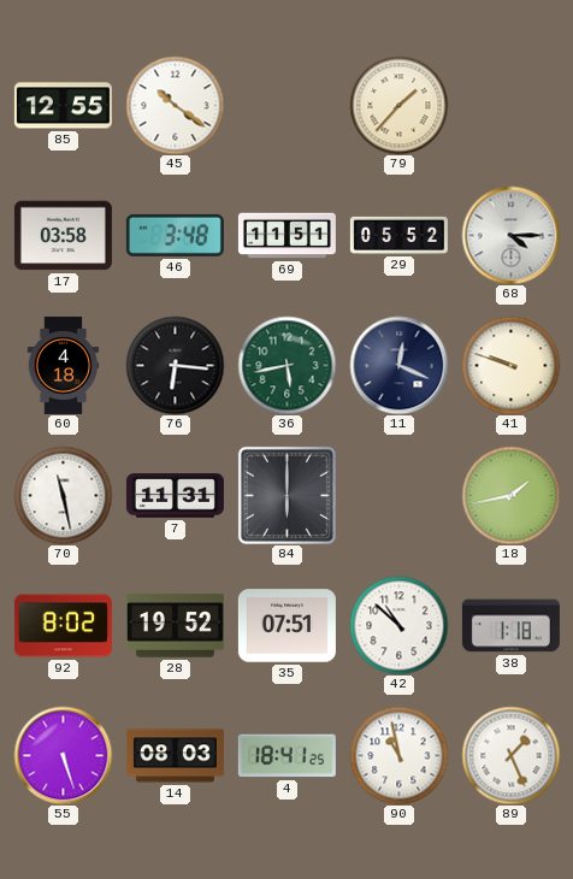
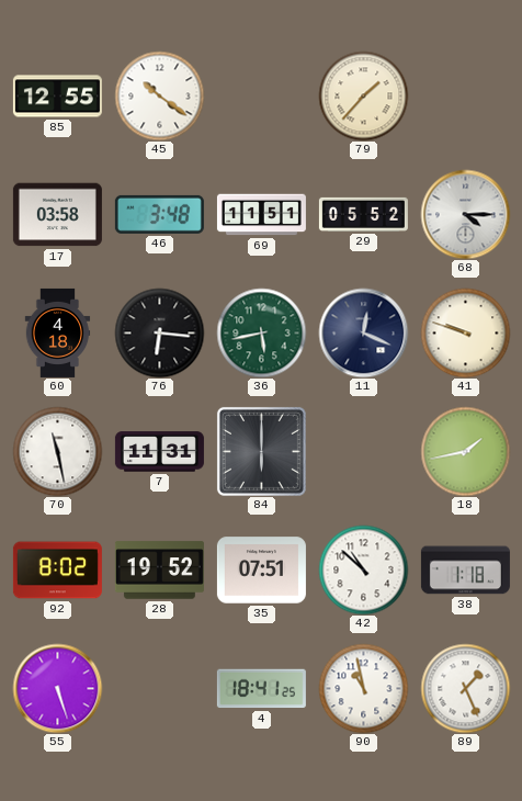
14: 08:03 -> none
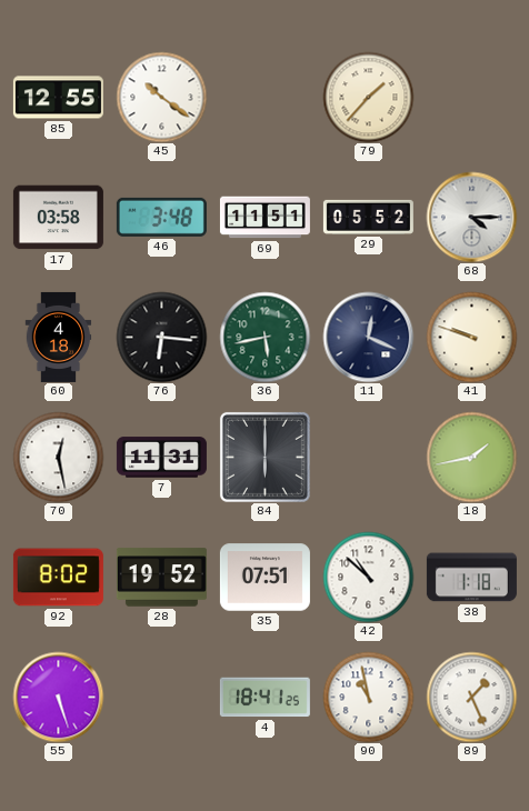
70: 11:28 -> 12:28
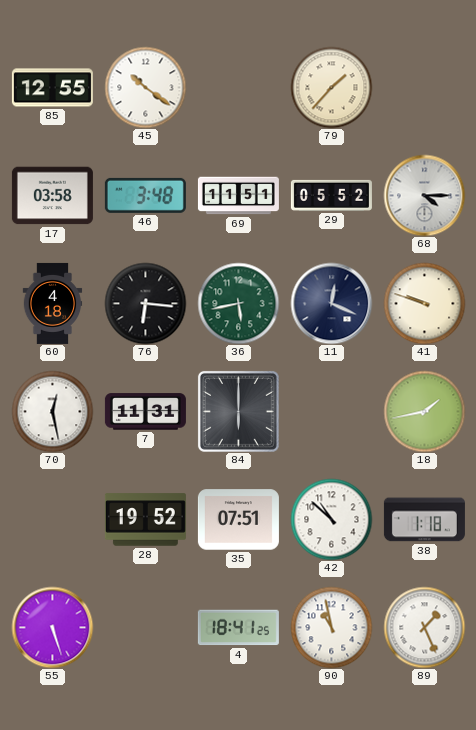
92: 8:02 -> none
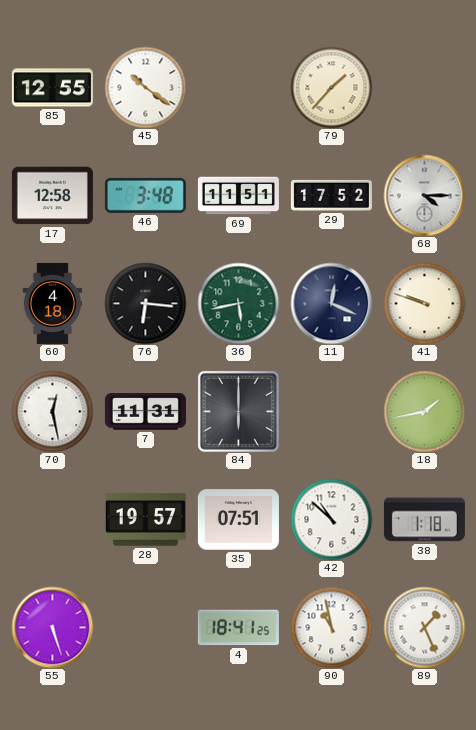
17: 03:58 -> 12:58
29: 05:52 -> 17:52
28: 19:52 -> 19:57
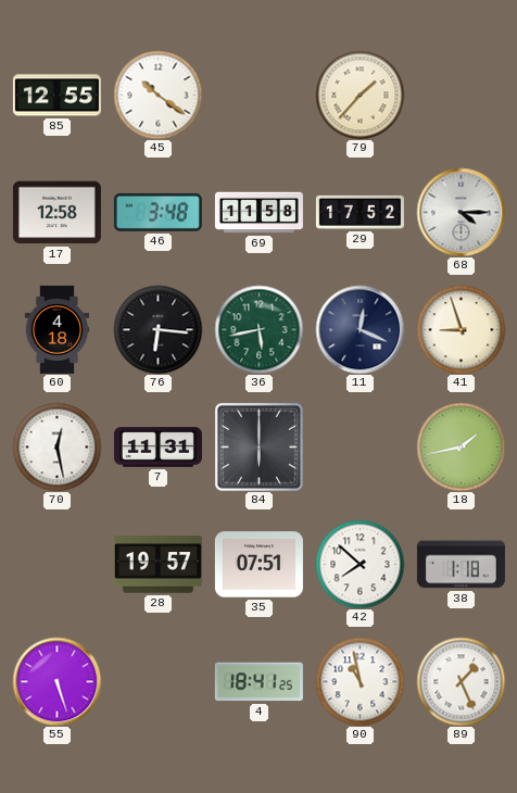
69: 11:51 -> 11:58
41: 9:48 -> 8:57
42: 10:52 -> 7:52
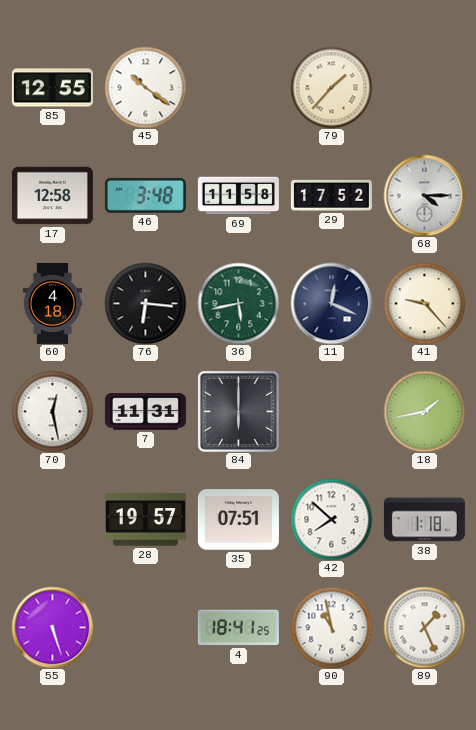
41: 8:57 -> 9:23
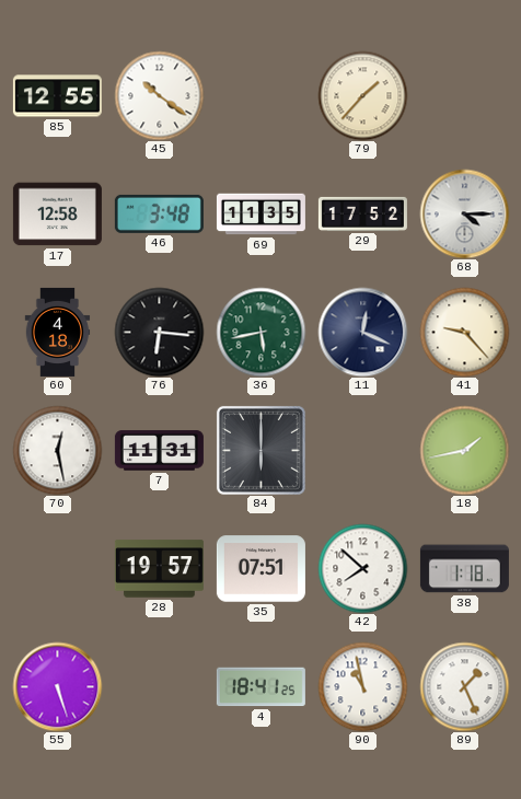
69: 11:58 -> 11:35
